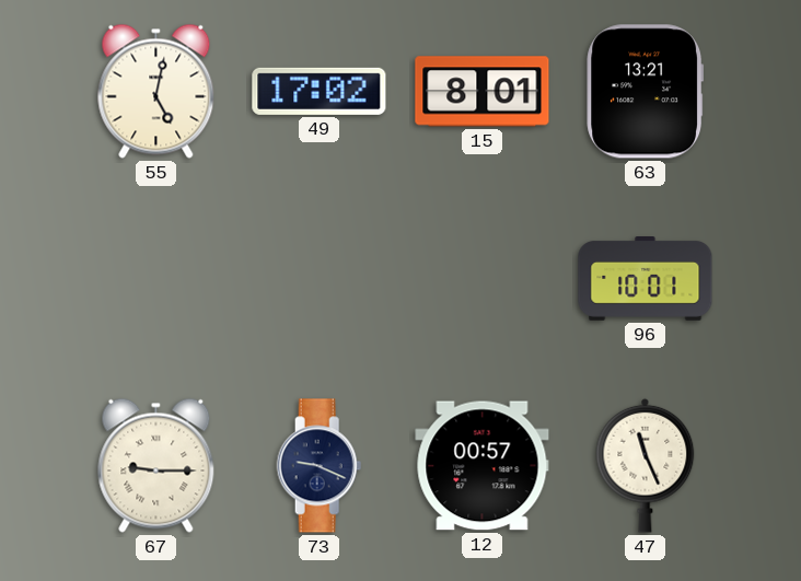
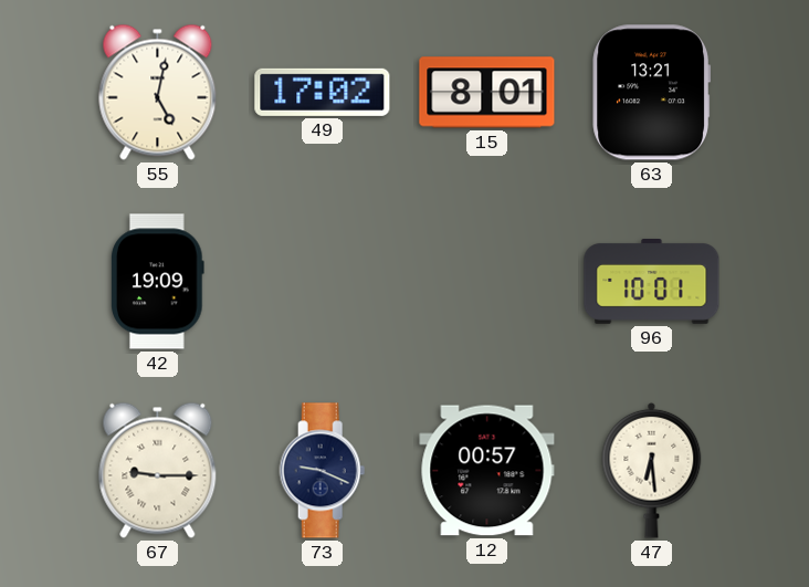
42: none -> 19:09
47: 11:26 -> 6:29
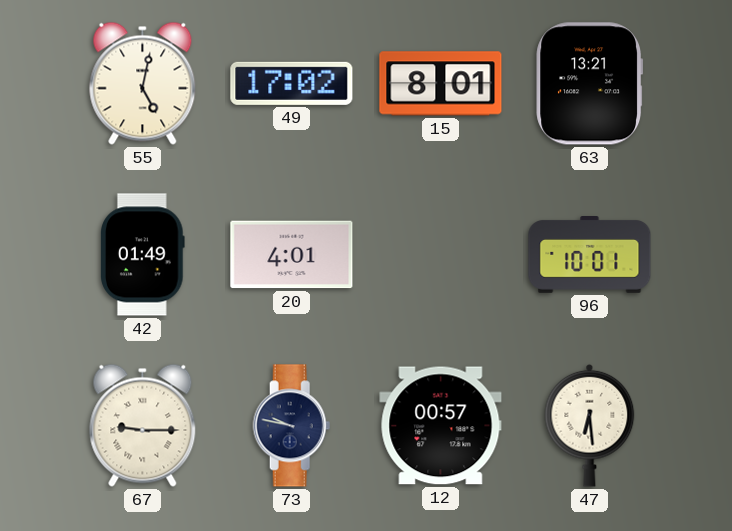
42: 19:09 -> 01:49
20: none -> 4:01
73: 9:19 -> 9:47
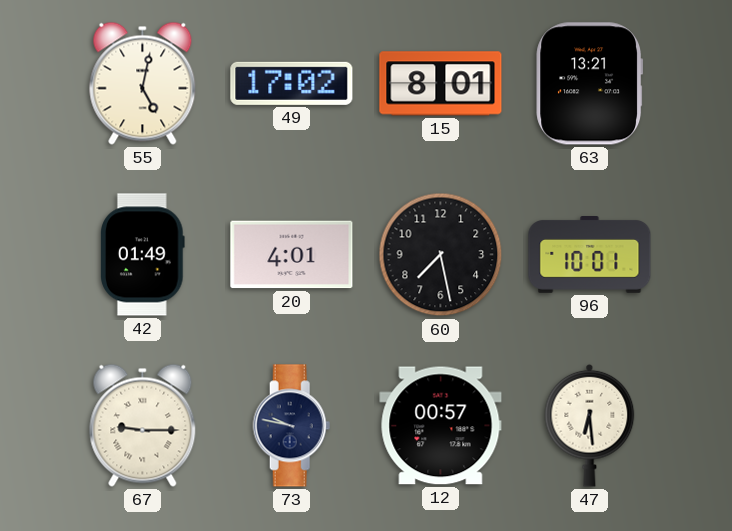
60: none -> 7:28
